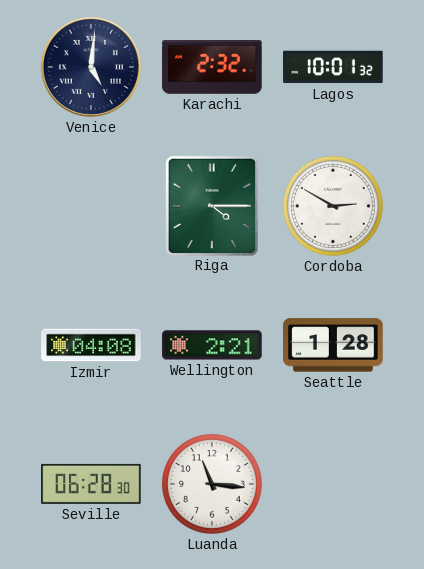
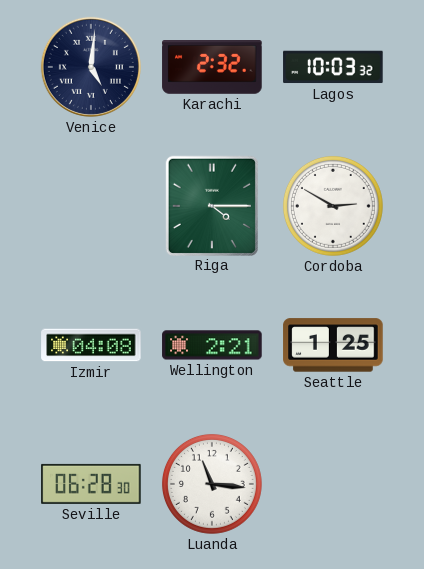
Lagos: 10:01 -> 10:03
Seattle: 1:28 -> 1:25
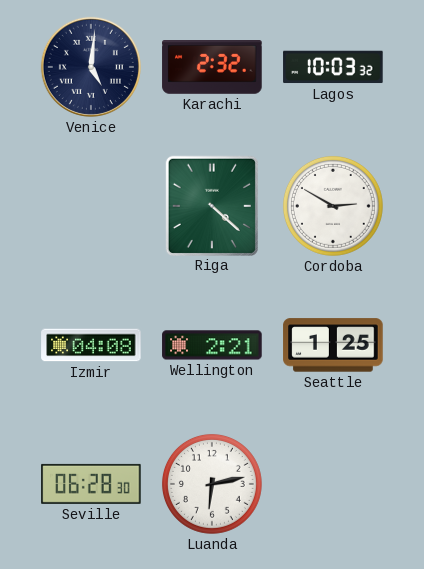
Riga: 4:15 -> 4:22
Luanda: 11:16 -> 6:13
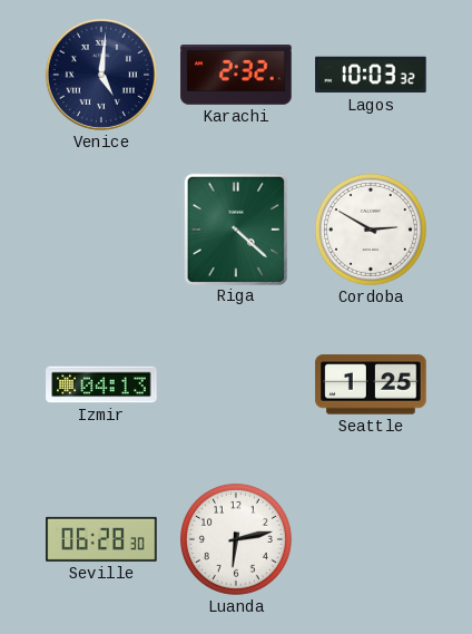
Izmir: 04:08 -> 04:13
Wellington: 2:21 -> none
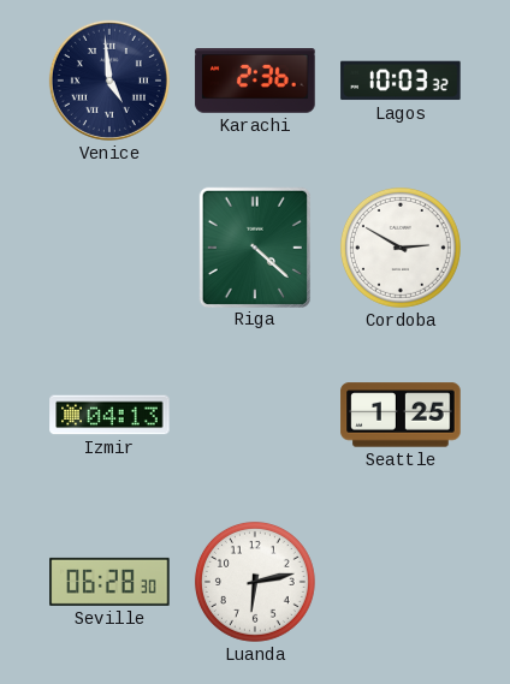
Venice: 5:01 -> 4:59
Karachi: 2:32 -> 2:36
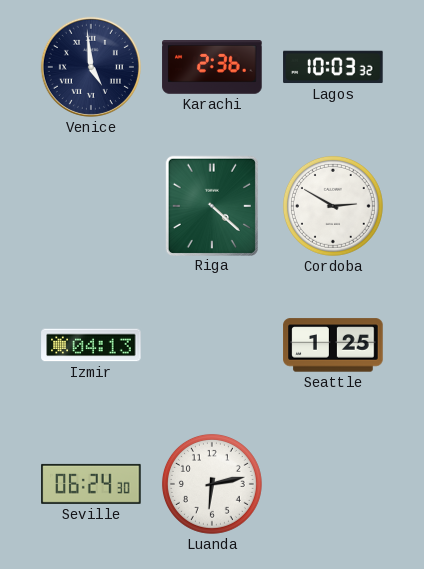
Seville: 06:28 -> 06:24
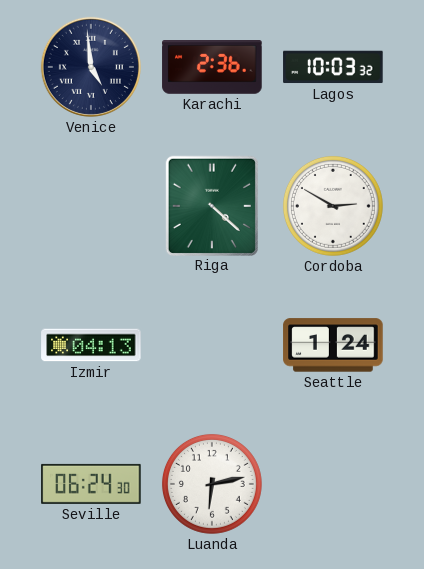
Seattle: 1:25 -> 1:24
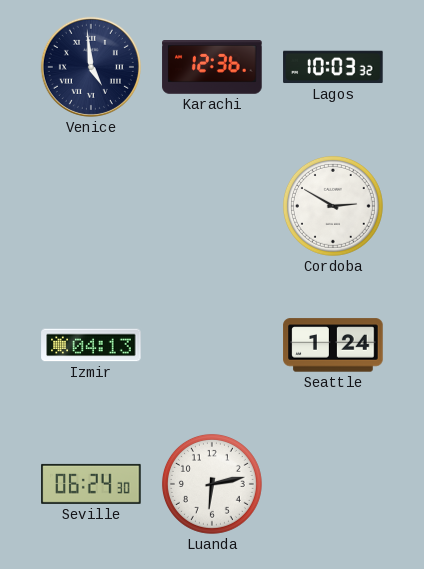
Karachi: 2:36 -> 12:36
Riga: 4:22 -> none
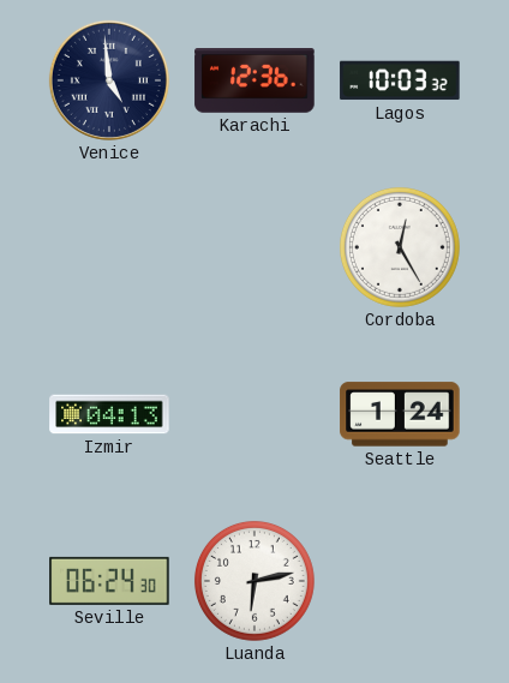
Cordoba: 2:50 -> 12:25
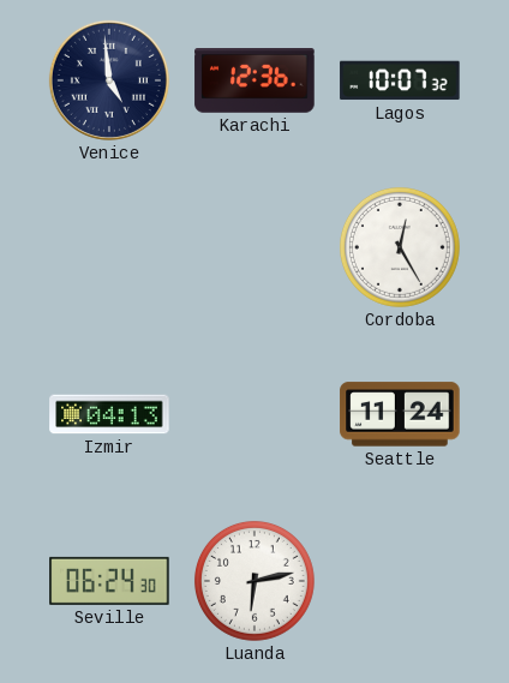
Lagos: 10:03 -> 10:07
Seattle: 1:24 -> 11:24
